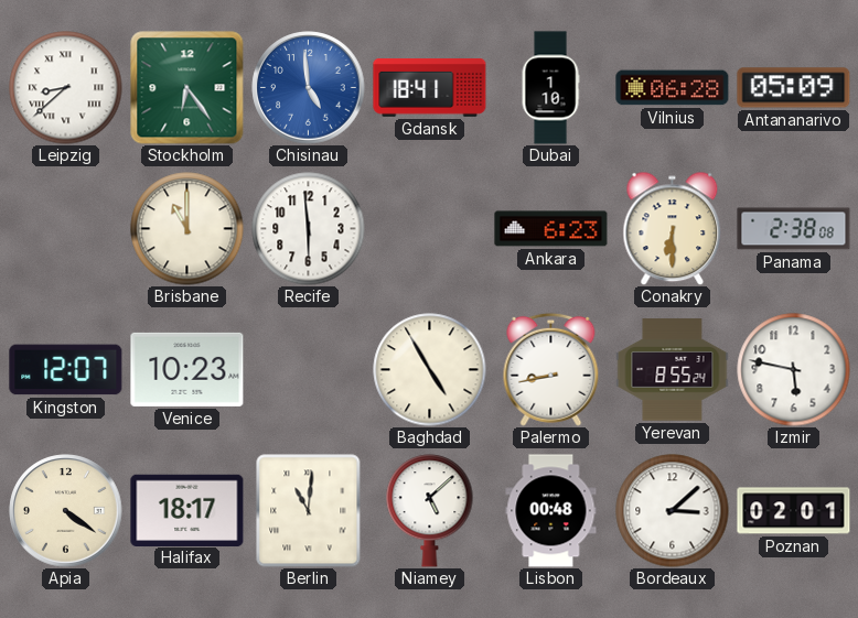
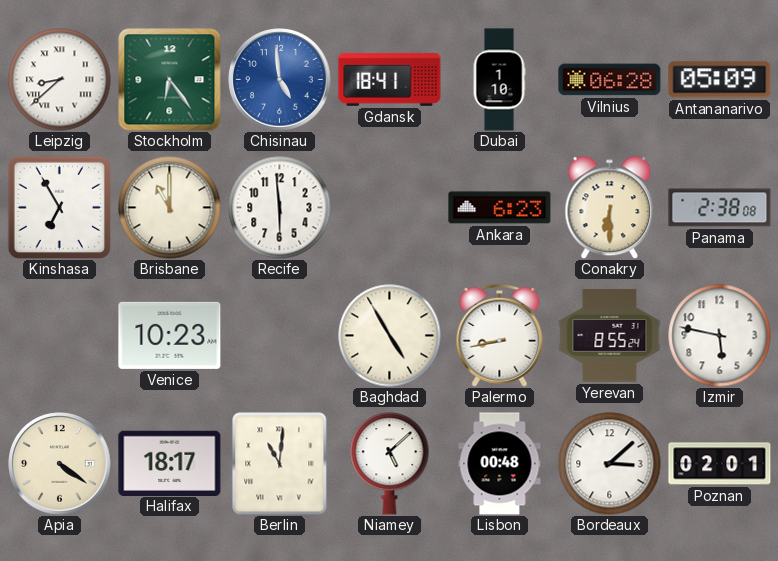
Kinshasa: none -> 6:55
Kingston: 12:07 -> none
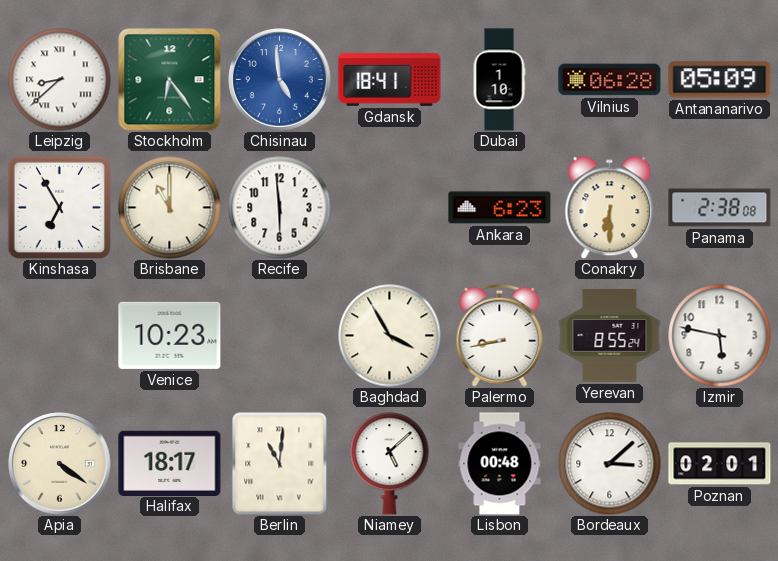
Baghdad: 4:55 -> 3:55
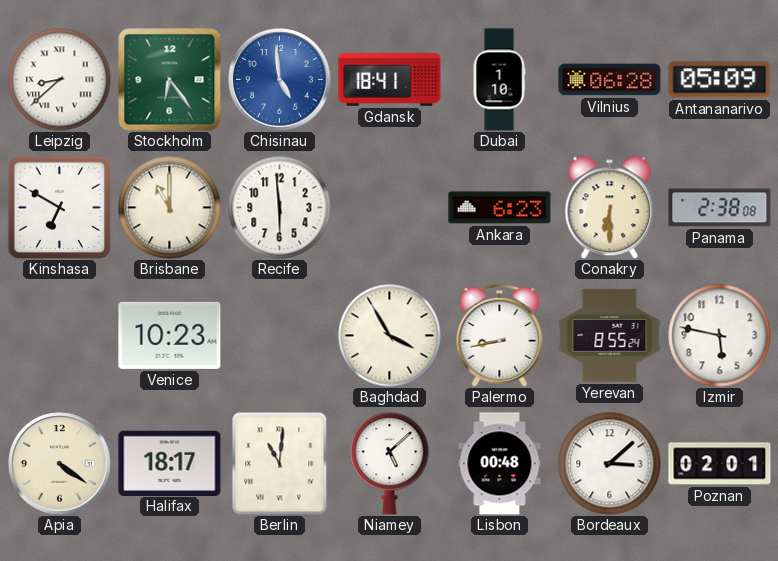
Kinshasa: 6:55 -> 6:50
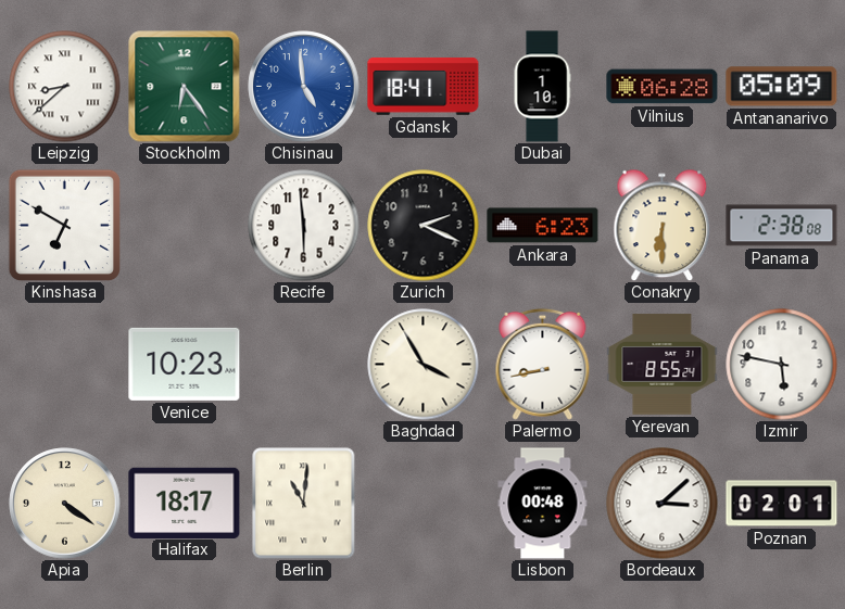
Brisbane: 11:00 -> none
Zurich: none -> 2:19
Niamey: 5:08 -> none
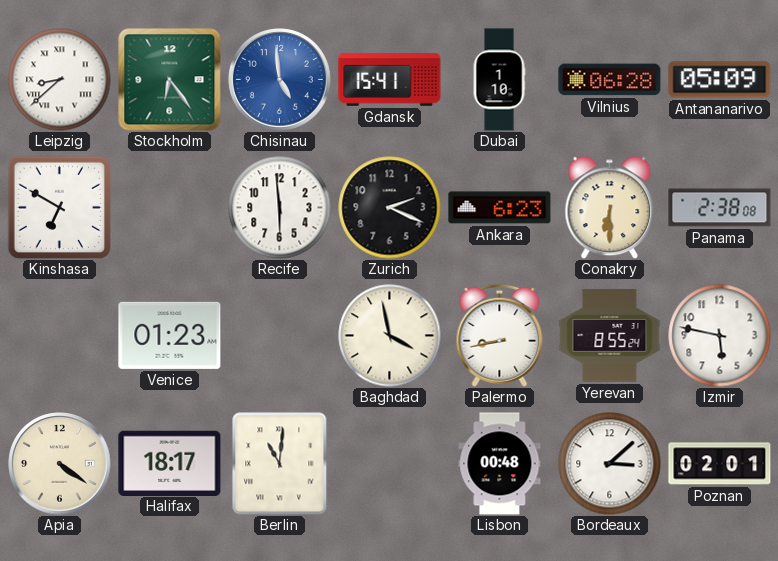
Gdansk: 18:41 -> 15:41
Venice: 10:23 -> 01:23
Baghdad: 3:55 -> 3:58
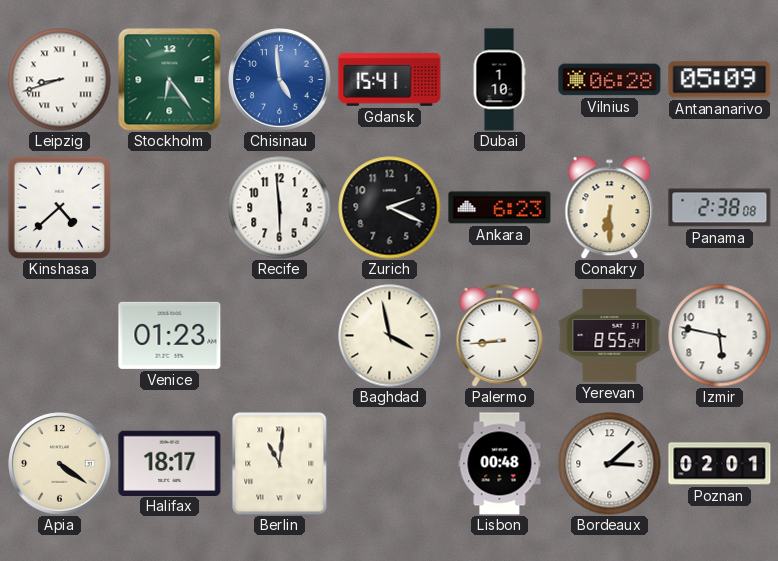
Leipzig: 8:38 -> 8:42
Kinshasa: 6:50 -> 4:38
Palermo: 8:43 -> 8:44
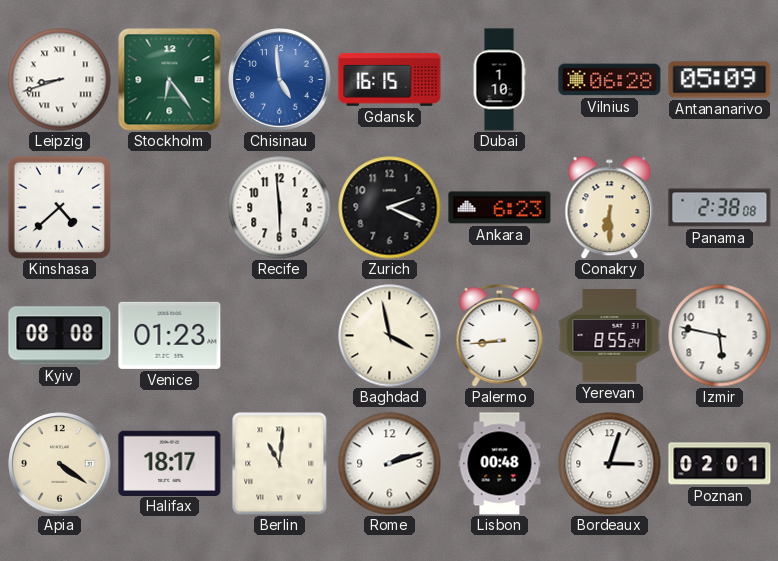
Gdansk: 15:41 -> 16:15
Kyiv: none -> 08:08
Rome: none -> 2:12
Bordeaux: 3:08 -> 3:03
